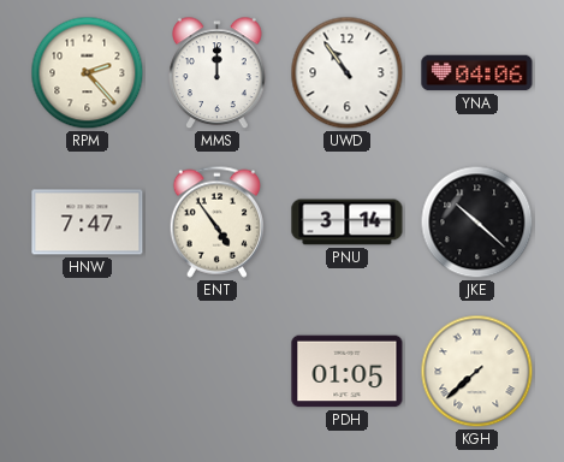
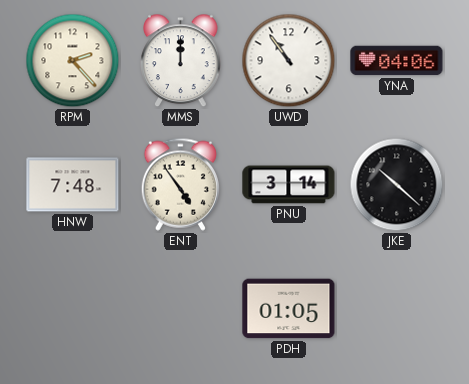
HNW: 7:47 -> 7:48
KGH: 7:38 -> none
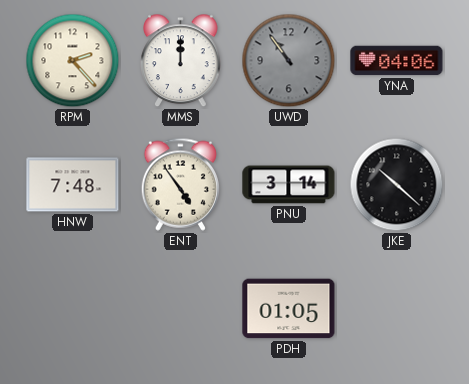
UWD dial: white -> grey
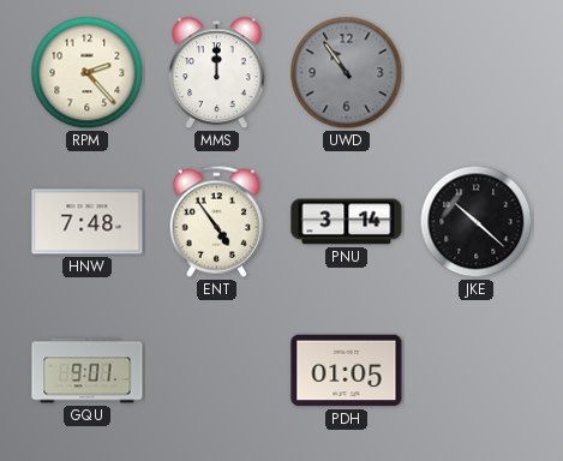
YNA: 04:06 -> none
GQU: none -> 9:01
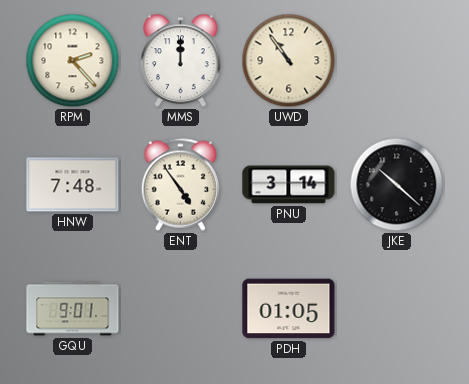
UWD dial: grey -> cream
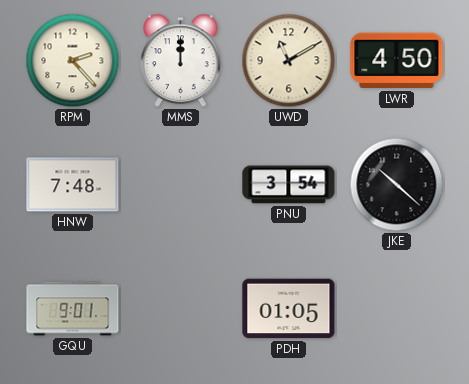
UWD: 10:54 -> 11:10
LWR: none -> 4:50
ENT: 4:54 -> none
PNU: 3:14 -> 3:54
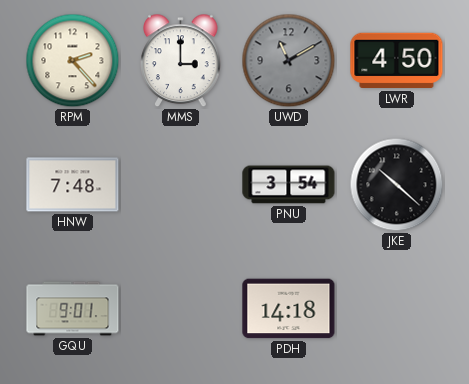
MMS: 12:00 -> 3:00
UWD dial: cream -> grey
PDH: 01:05 -> 14:18
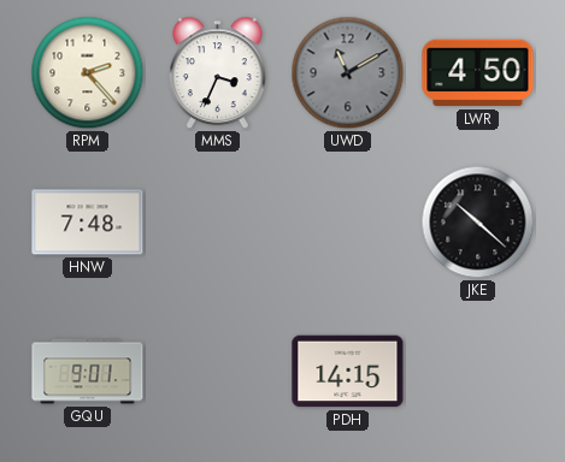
MMS: 3:00 -> 3:34
PNU: 3:54 -> none
PDH: 14:18 -> 14:15
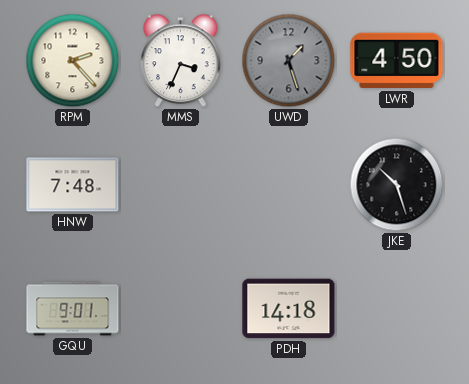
UWD: 11:10 -> 1:27
JKE: 10:22 -> 10:27
PDH: 14:15 -> 14:18
